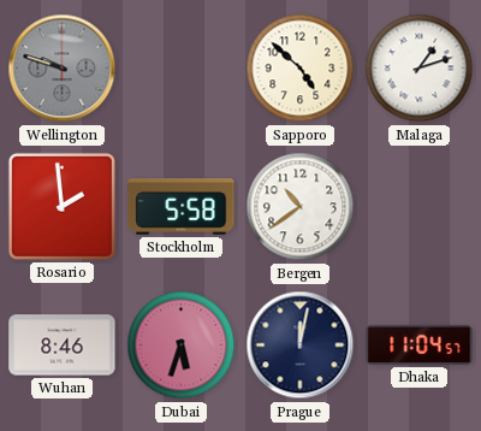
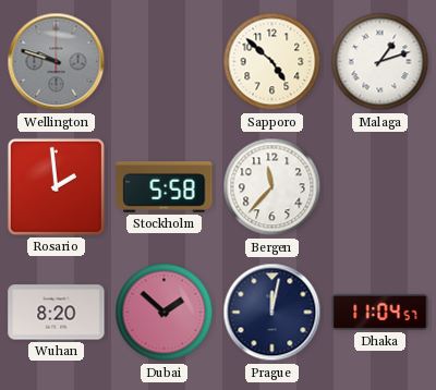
Bergen: 10:39 -> 11:37
Wuhan: 8:46 -> 8:20
Dubai: 5:33 -> 1:52
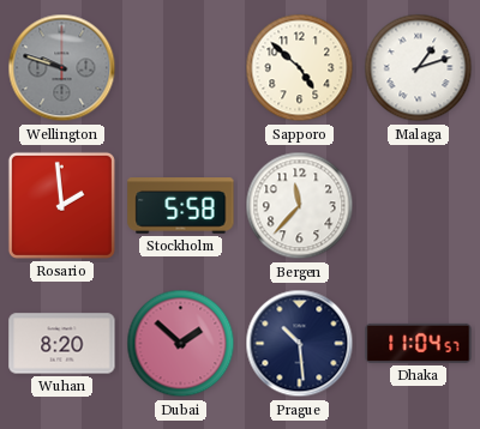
Prague: 12:02 -> 10:29
